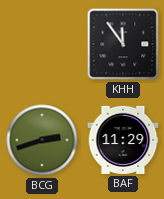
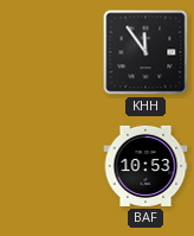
BCG: 2:42 -> none
BAF: 11:29 -> 10:53
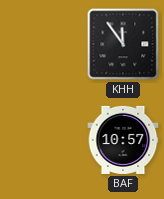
BAF: 10:53 -> 10:57
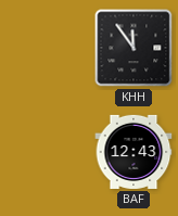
BAF: 10:57 -> 12:43
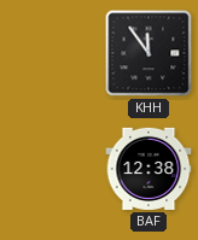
BAF: 12:43 -> 12:38
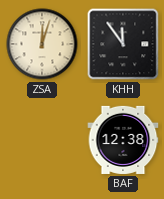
ZSA: none -> 12:03
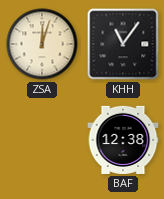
KHH: 11:54 -> 11:06
